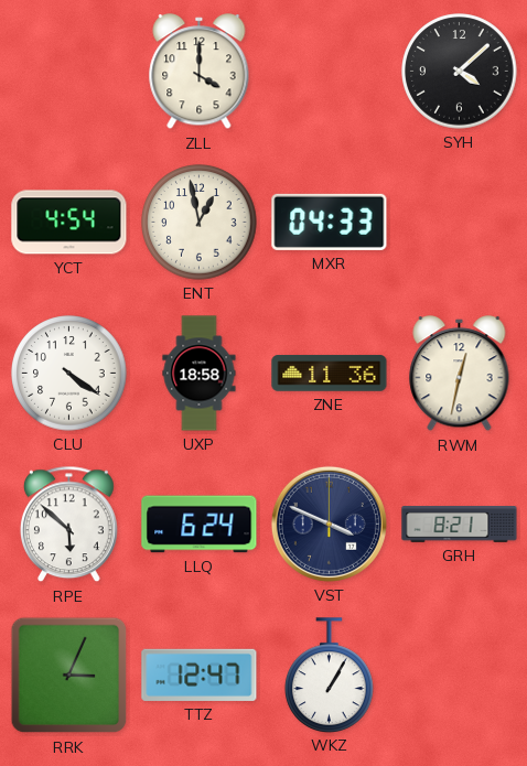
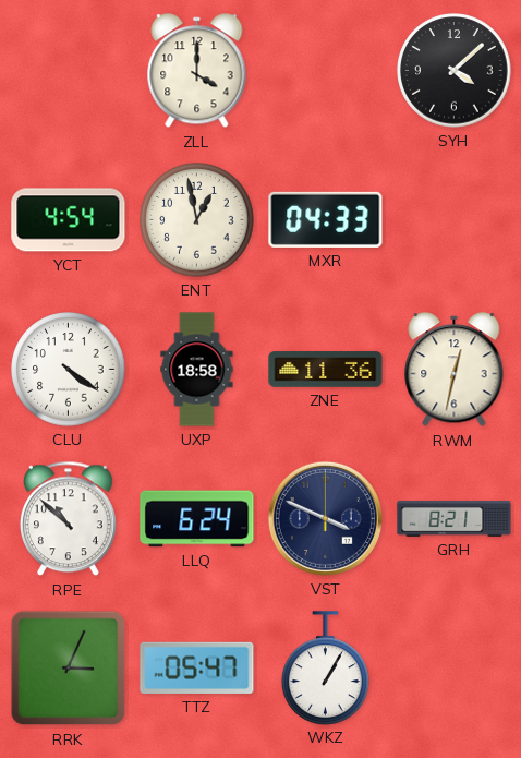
RPE: 5:52 -> 10:52
TTZ: 12:47 -> 05:47
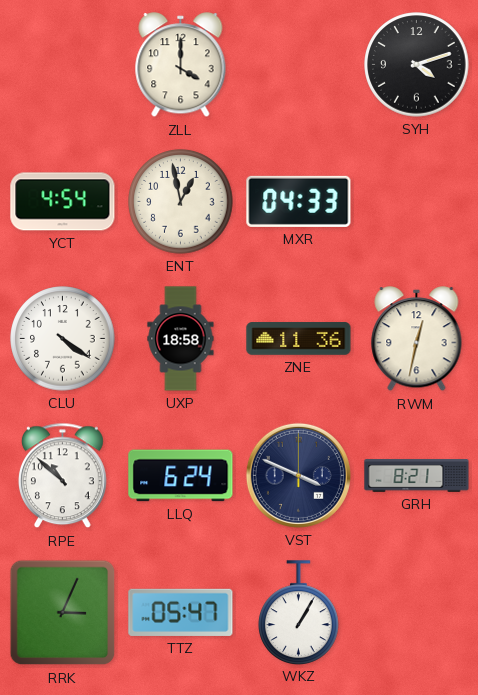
SYH: 4:08 -> 4:12
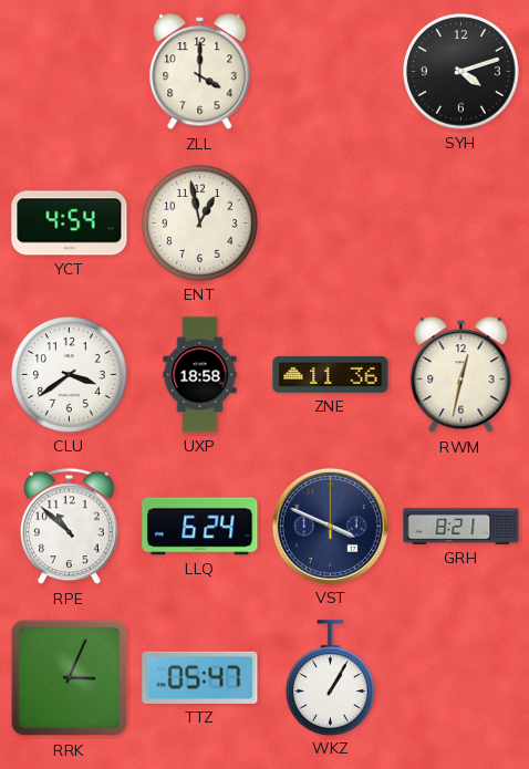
MXR: 04:33 -> none
CLU: 4:21 -> 3:39
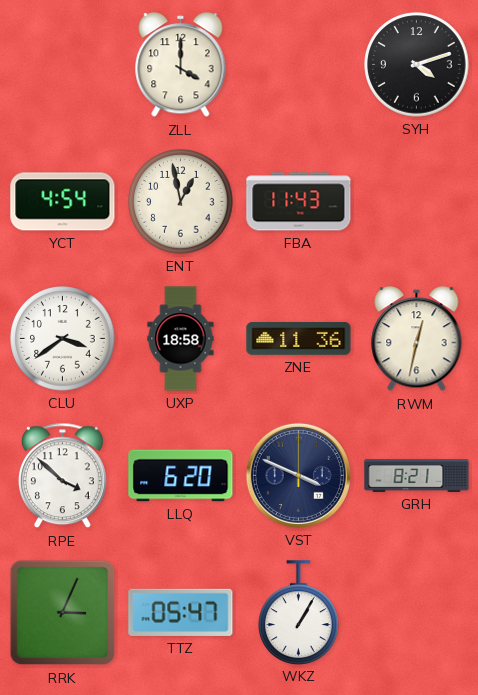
FBA: none -> 11:43
RPE: 10:52 -> 3:52
LLQ: 6:24 -> 6:20
